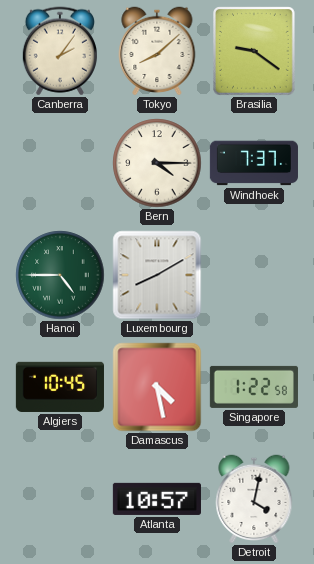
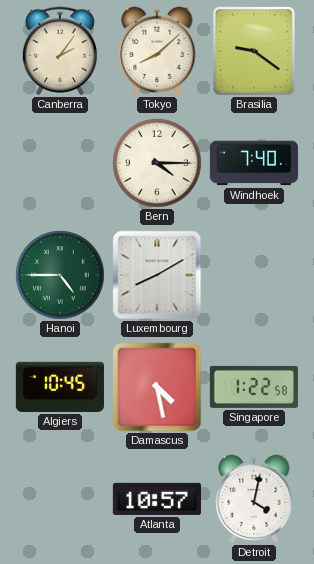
Windhoek: 7:37 -> 7:40
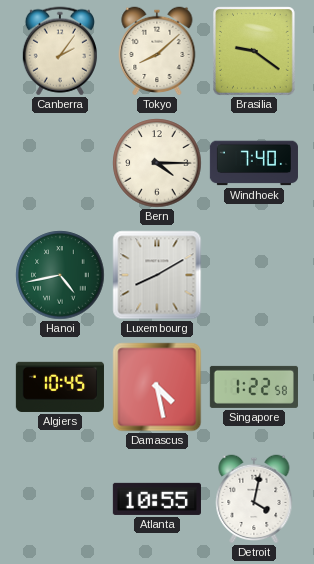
Hanoi: 4:45 -> 4:43
Atlanta: 10:57 -> 10:55
